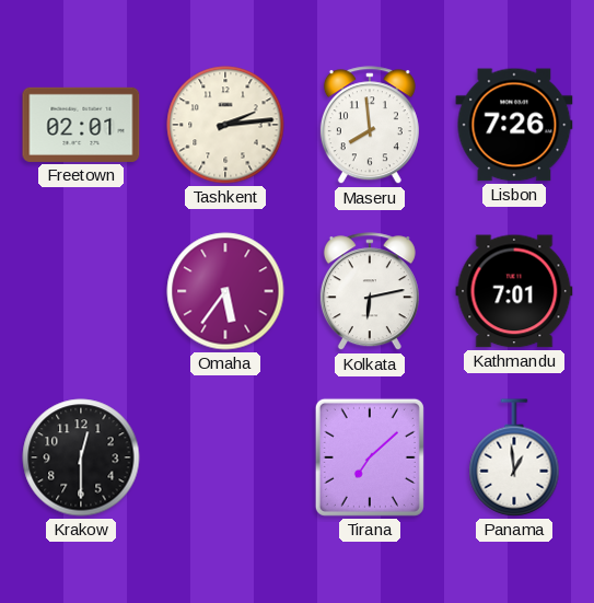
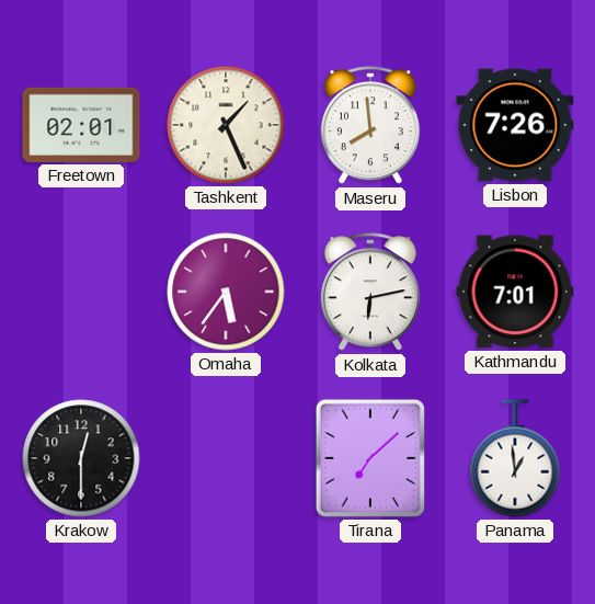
Tashkent: 2:14 -> 1:26
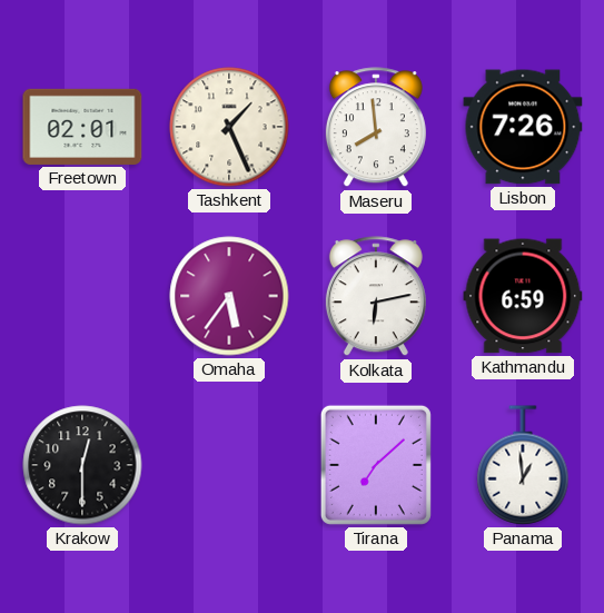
Kathmandu: 7:01 -> 6:59
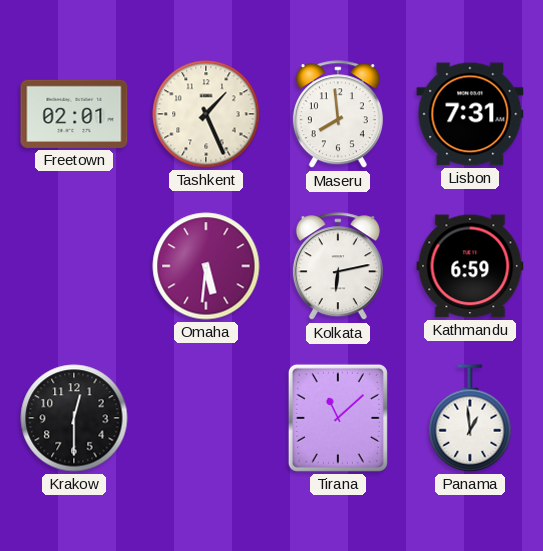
Lisbon: 7:26 -> 7:31
Omaha: 5:36 -> 5:31
Tirana: 7:08 -> 11:08
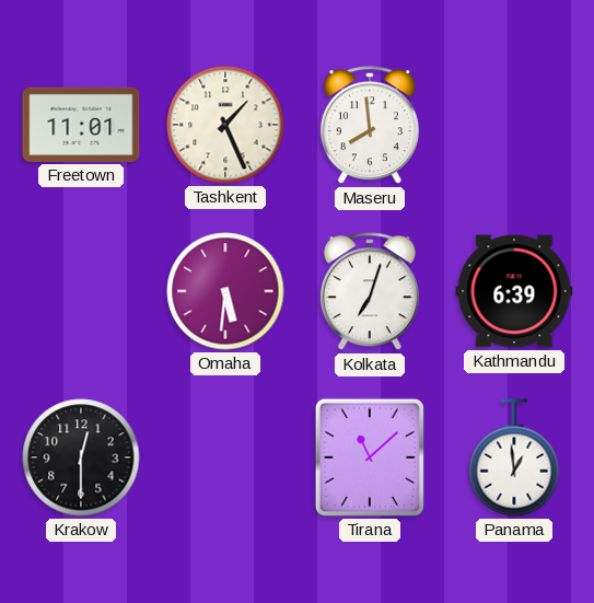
Freetown: 02:01 -> 11:01
Lisbon: 7:31 -> none
Kolkata: 6:13 -> 7:03
Kathmandu: 6:59 -> 6:39
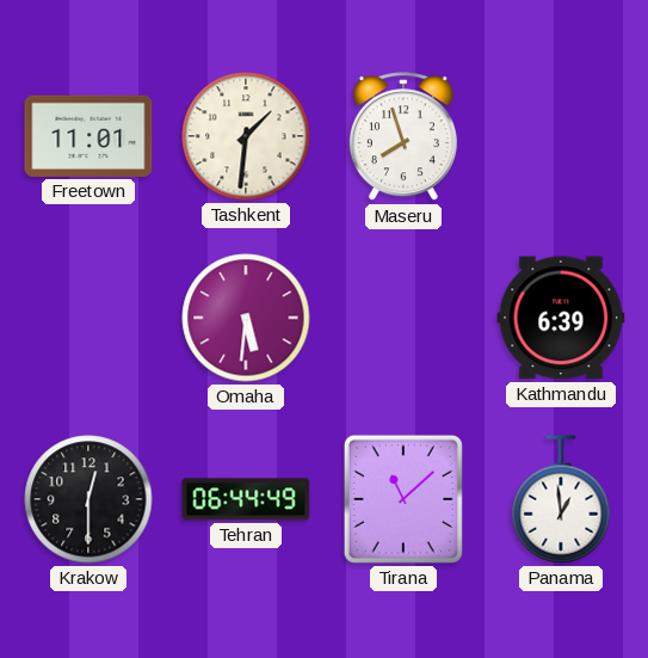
Tashkent: 1:26 -> 1:31
Maseru: 7:59 -> 7:57
Kolkata: 7:03 -> none
Tehran: none -> 06:44
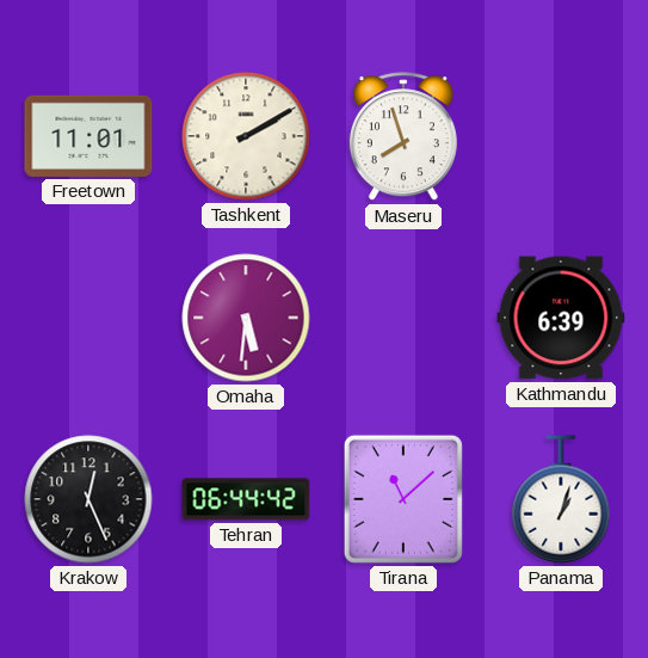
Tashkent: 1:31 -> 2:10
Krakow: 12:30 -> 12:26
Tehran: 06:44:49 -> 06:44:42
Panama: 12:59 -> 1:03
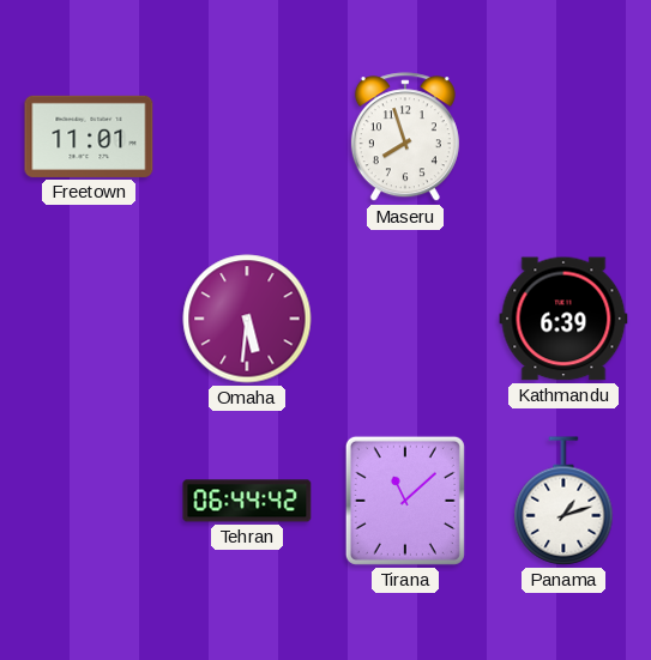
Tashkent: 2:10 -> none
Krakow: 12:26 -> none
Panama: 1:03 -> 1:12
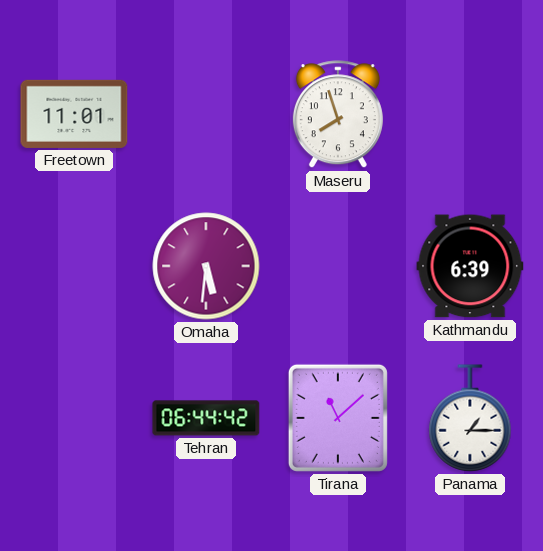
Panama: 1:12 -> 1:15
